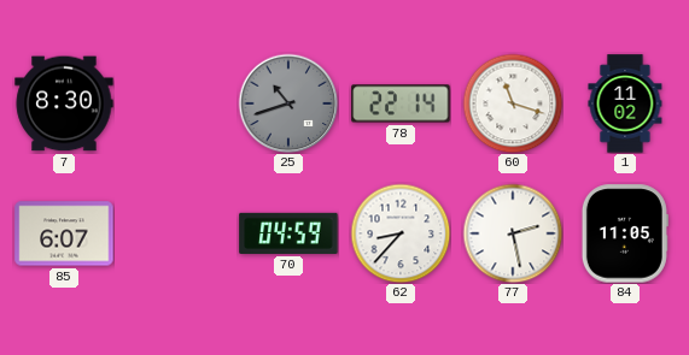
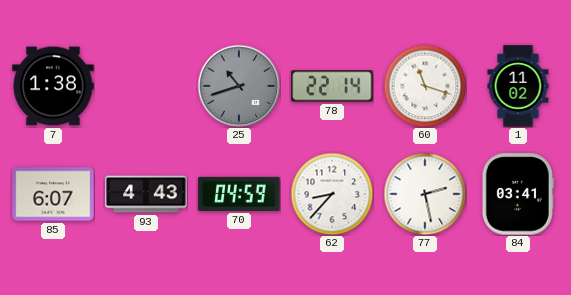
7: 8:30 -> 1:38
93: none -> 4:43
84: 11:05 -> 03:41
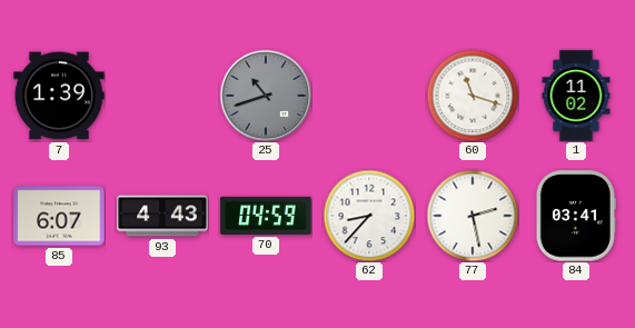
7: 1:38 -> 1:39
78: 22:14 -> none
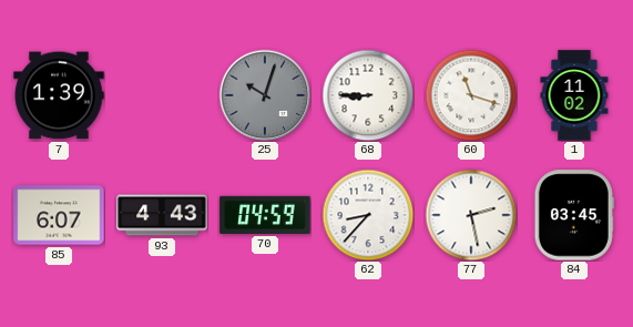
25: 10:42 -> 10:03
68: none -> 8:45
84: 03:41 -> 03:45
